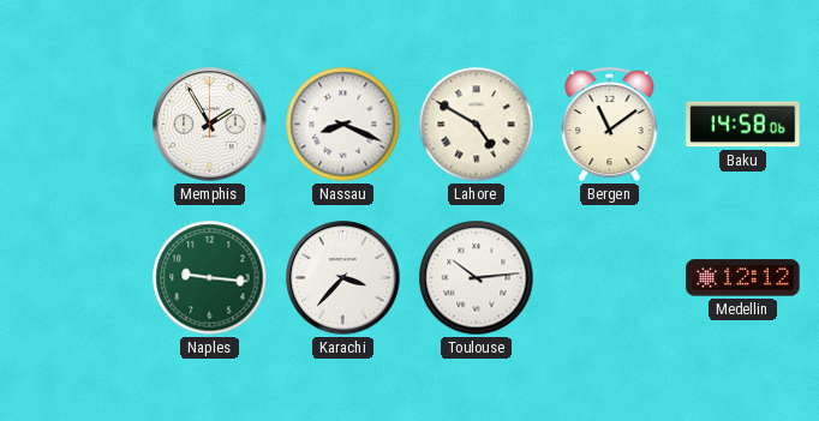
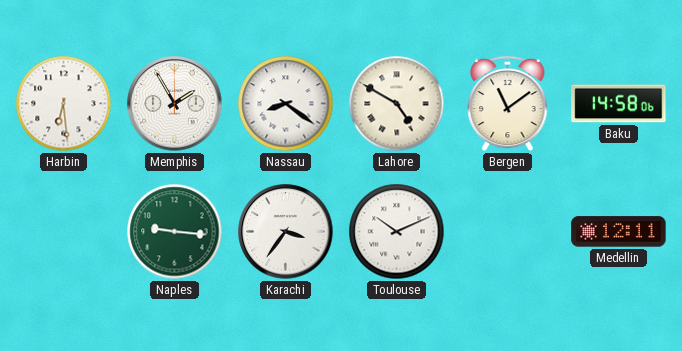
Harbin: none -> 6:29
Nassau: 8:19 -> 8:21
Karachi: 3:37 -> 3:36
Toulouse: 10:14 -> 10:11
Medellin: 12:12 -> 12:11
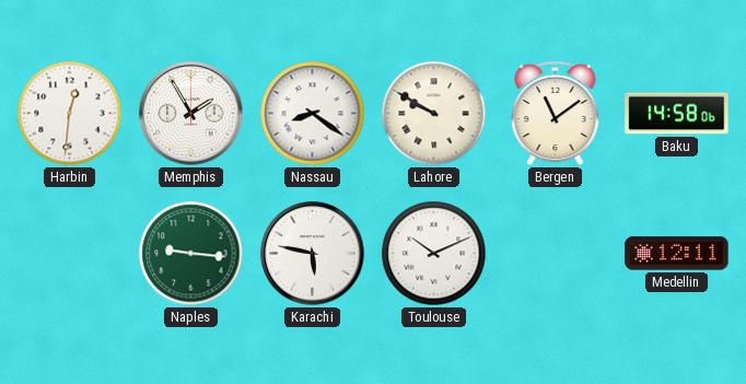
Harbin: 6:29 -> 12:31
Lahore: 4:50 -> 9:50
Karachi: 3:36 -> 5:47
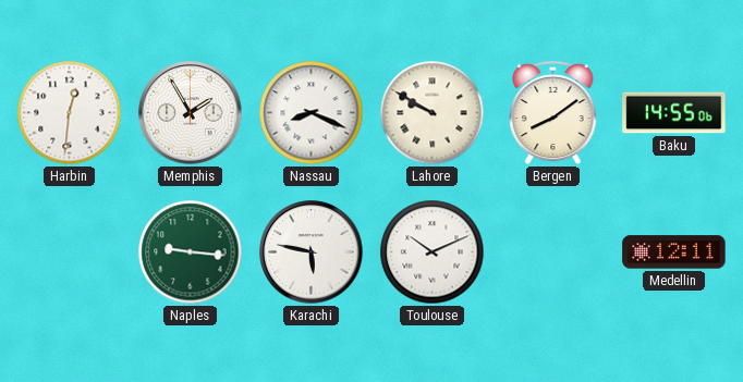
Nassau: 8:21 -> 8:19
Bergen: 11:09 -> 8:09
Baku: 14:58 -> 14:55
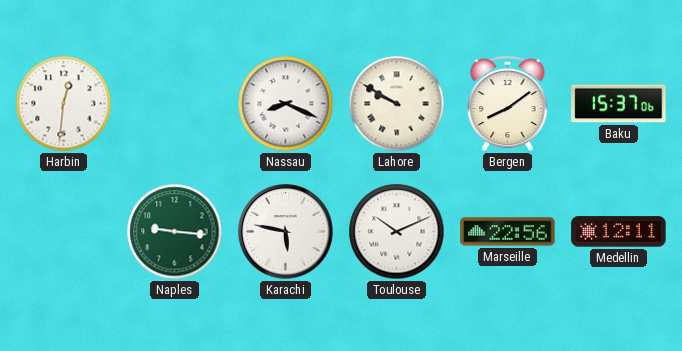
Memphis: 1:55 -> none
Baku: 14:55 -> 15:37
Marseille: none -> 22:56
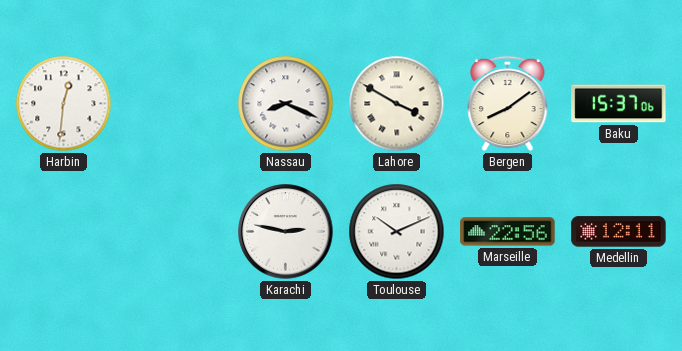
Lahore: 9:50 -> 3:50
Naples: 9:16 -> none
Karachi: 5:47 -> 2:47
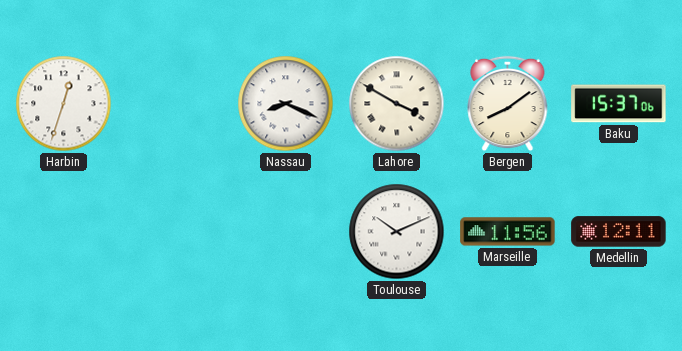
Harbin: 12:31 -> 12:33
Karachi: 2:47 -> none
Marseille: 22:56 -> 11:56
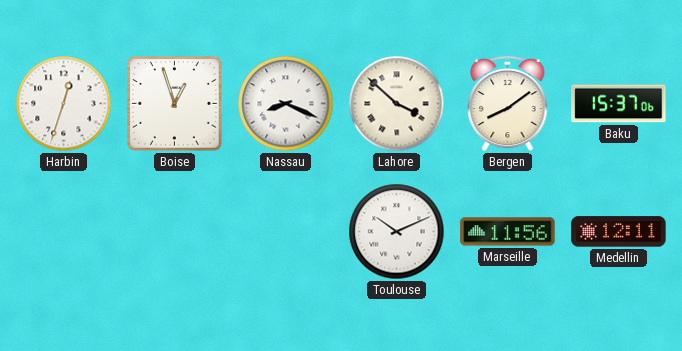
Boise: none -> 12:57
Lahore: 3:50 -> 3:52
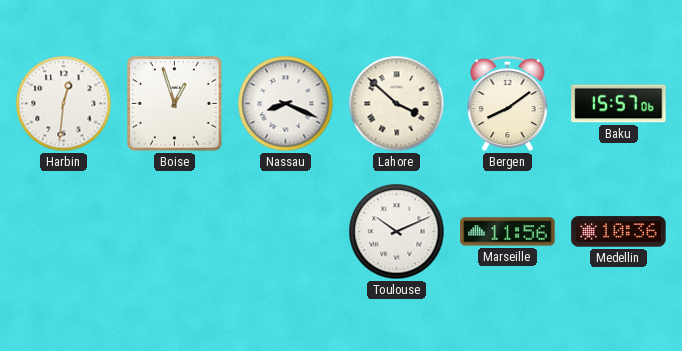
Harbin: 12:33 -> 12:31
Baku: 15:37 -> 15:57
Medellin: 12:11 -> 10:36
